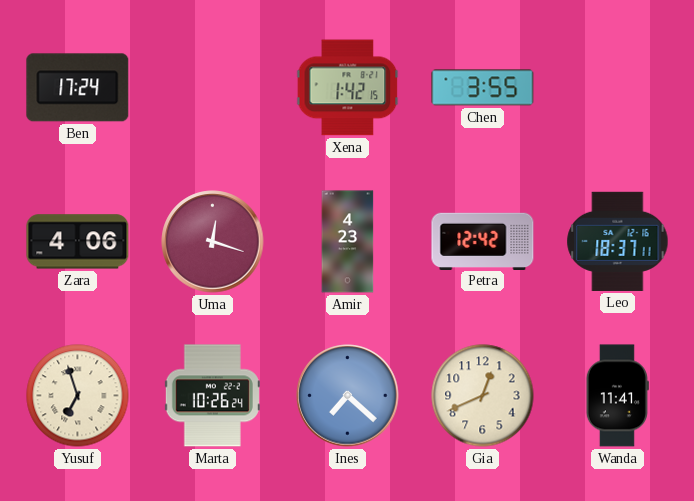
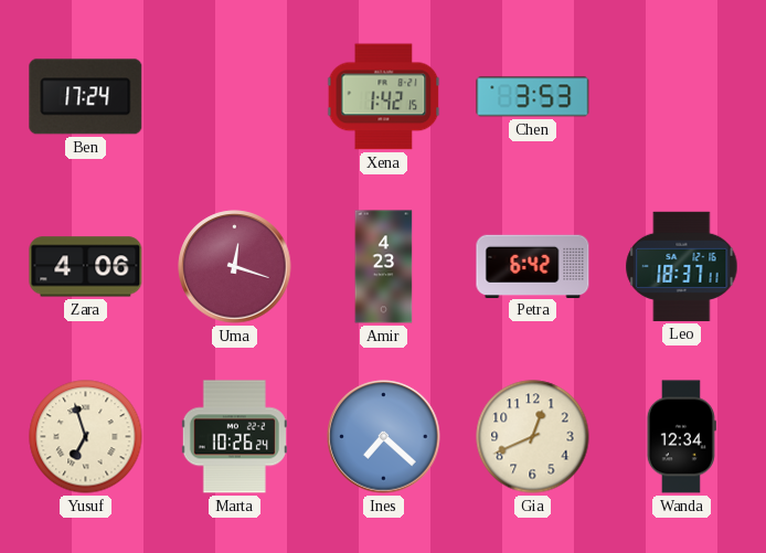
Chen: 3:55 -> 3:53
Petra: 12:42 -> 6:42
Wanda: 11:41 -> 12:34
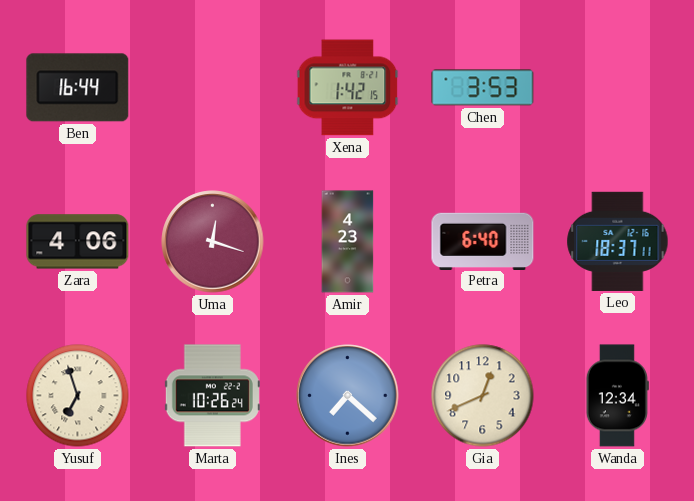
Ben: 17:24 -> 16:44
Petra: 6:42 -> 6:40
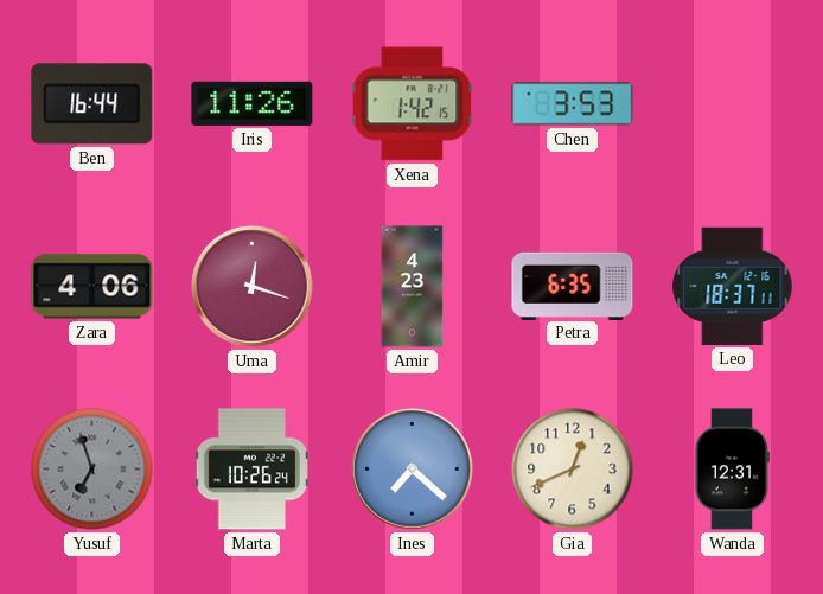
Iris: none -> 11:26
Petra: 6:40 -> 6:35
Yusuf dial: cream -> grey
Wanda: 12:34 -> 12:31
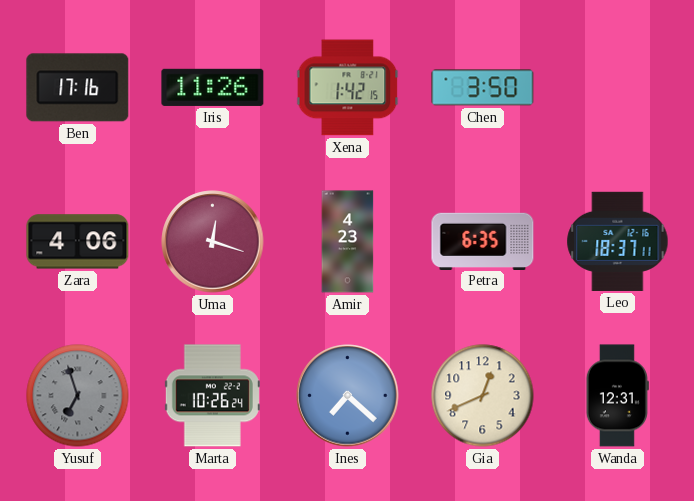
Ben: 16:44 -> 17:16
Chen: 3:53 -> 3:50
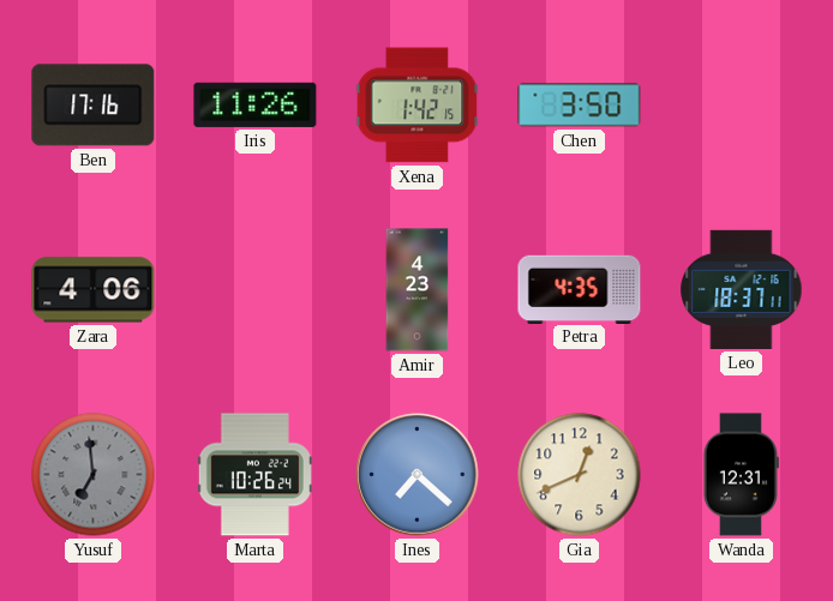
Uma: 12:18 -> none
Petra: 6:35 -> 4:35
Yusuf: 6:57 -> 6:59
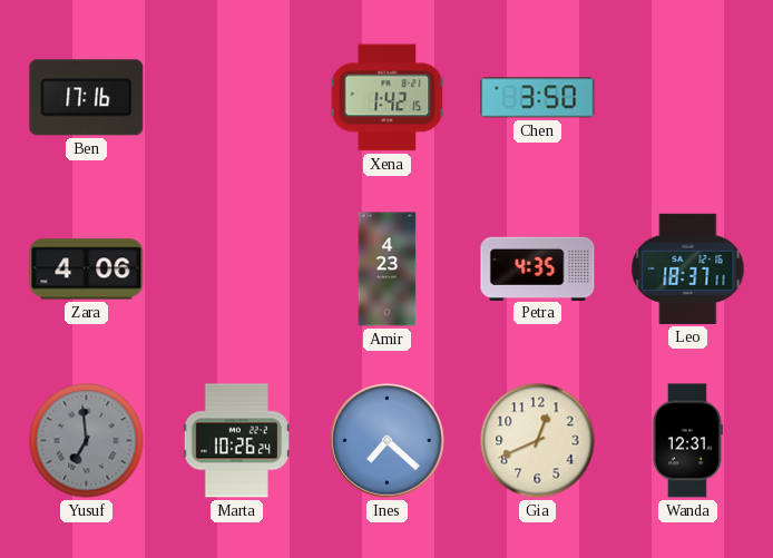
Iris: 11:26 -> none
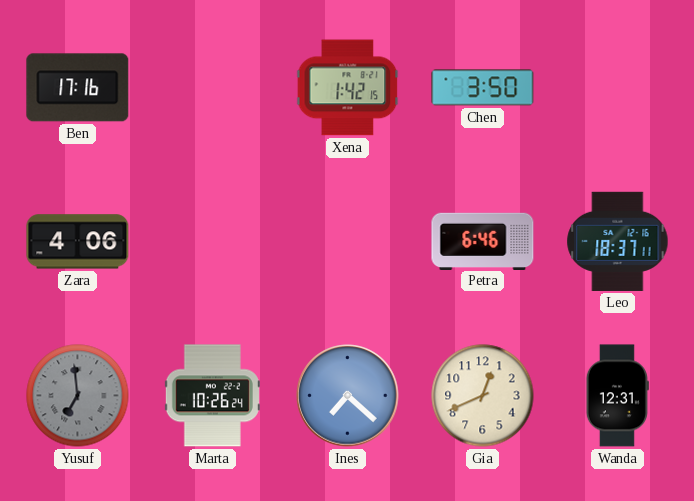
Amir: 4:23 -> none
Petra: 4:35 -> 6:46
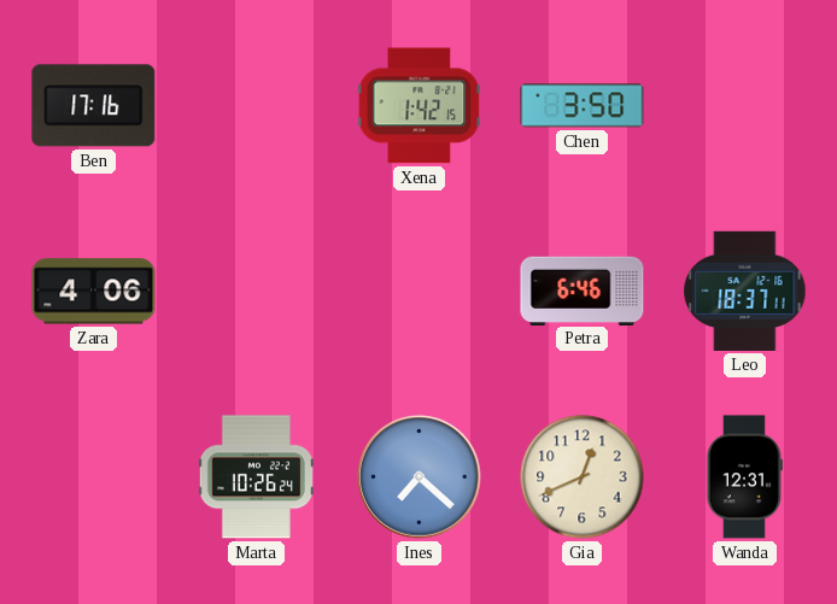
Yusuf: 6:59 -> none
